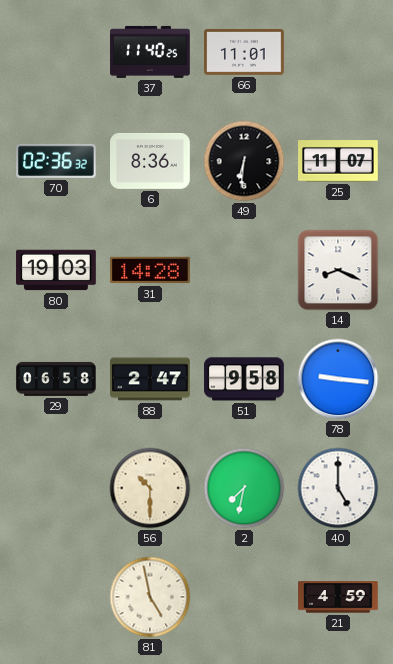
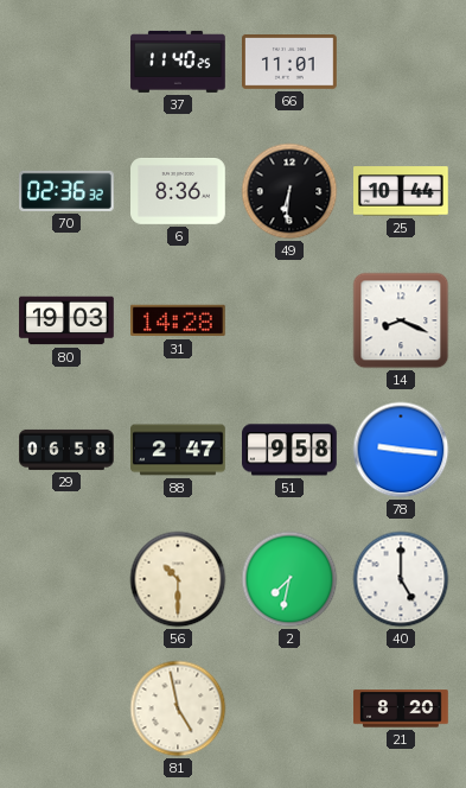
25: 11:07 -> 10:44
21: 4:59 -> 8:20
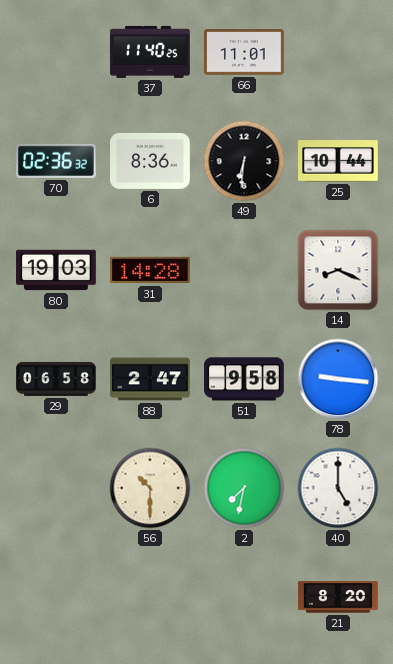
81: 4:58 -> none
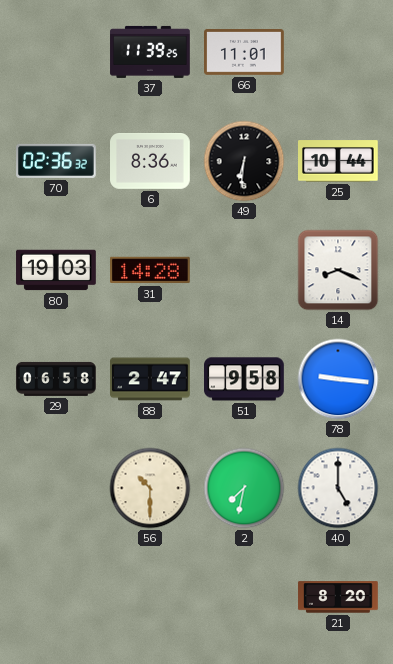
37: 11:40 -> 11:39
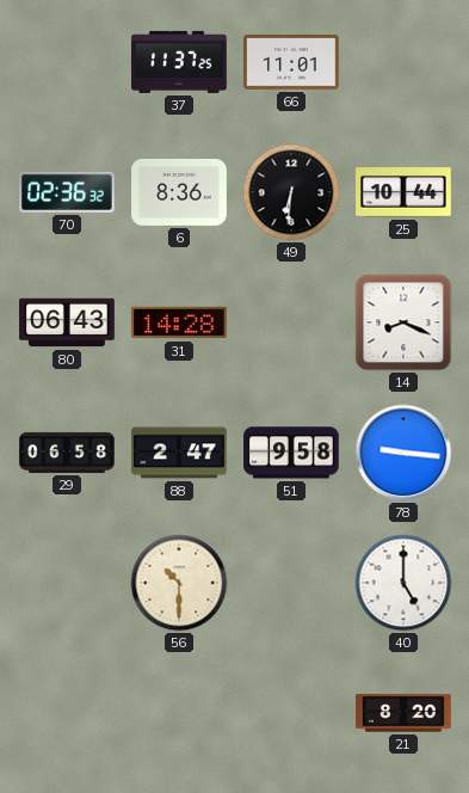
37: 11:39 -> 11:37
80: 19:03 -> 06:43
2: 7:32 -> none
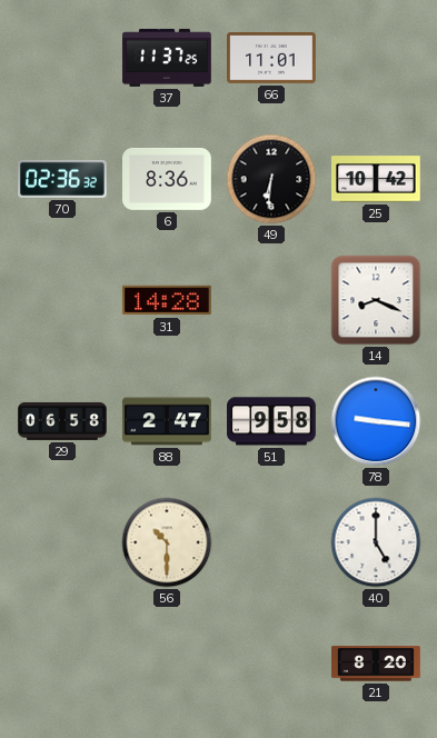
25: 10:44 -> 10:42
80: 06:43 -> none
